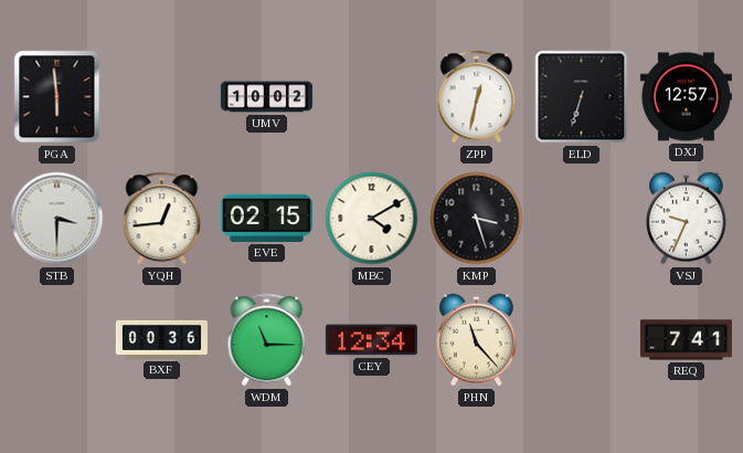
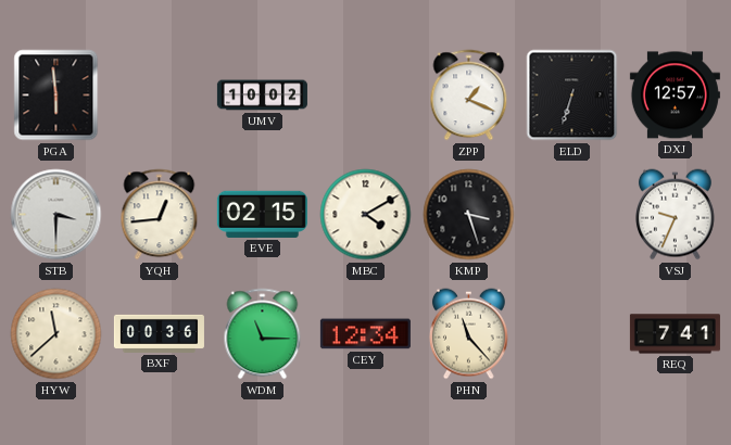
ZPP: 12:32 -> 1:19
HYW: none -> 11:38
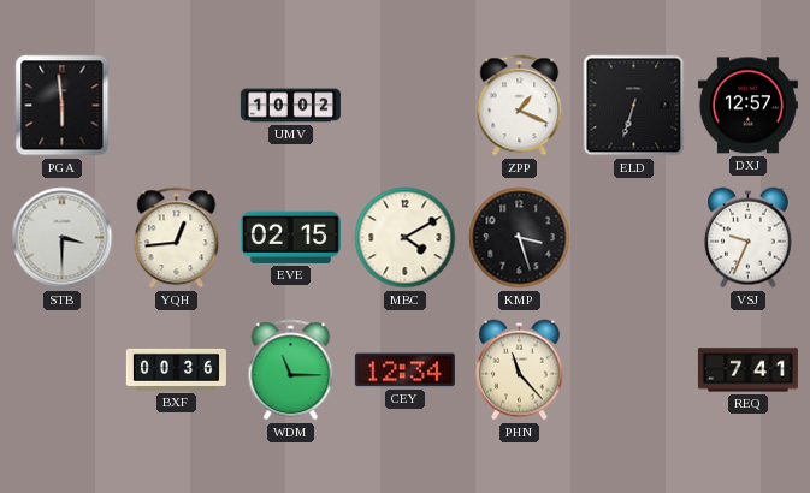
HYW: 11:38 -> none
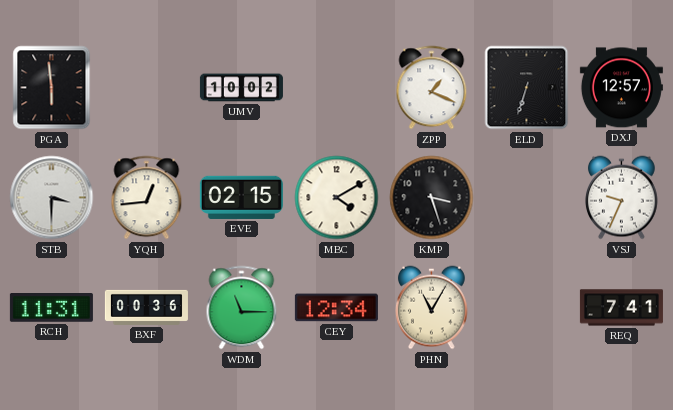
RCH: none -> 11:31
PHN: 11:23 -> 11:05
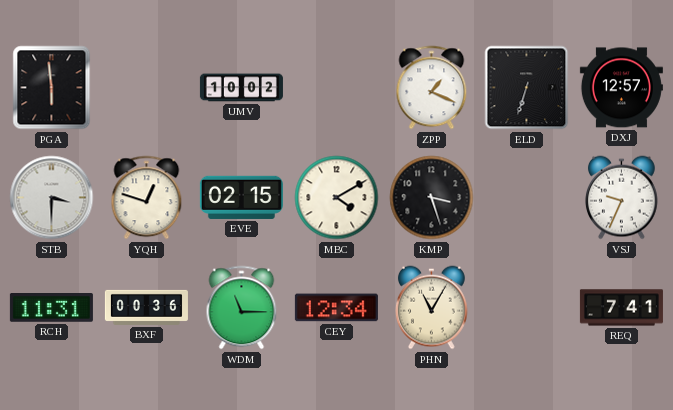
YQH: 12:44 -> 12:48
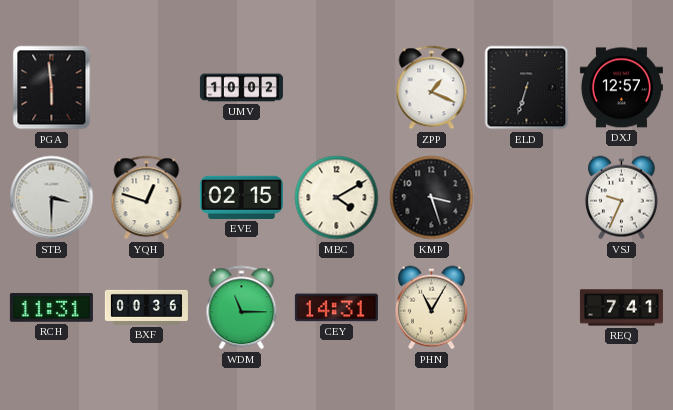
CEY: 12:34 -> 14:31
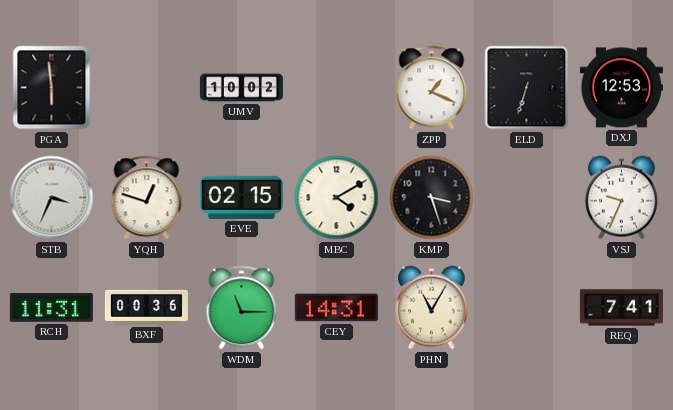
DXJ: 12:57 -> 12:53
STB: 3:30 -> 3:34
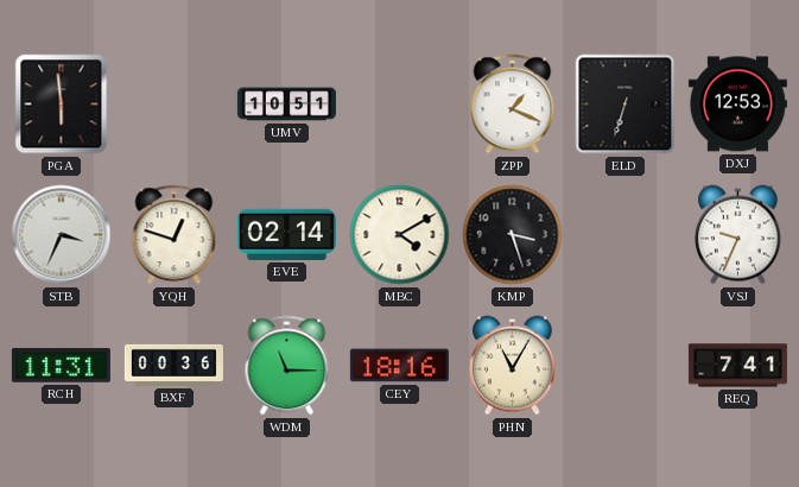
UMV: 10:02 -> 10:51
EVE: 02:15 -> 02:14
CEY: 14:31 -> 18:16
